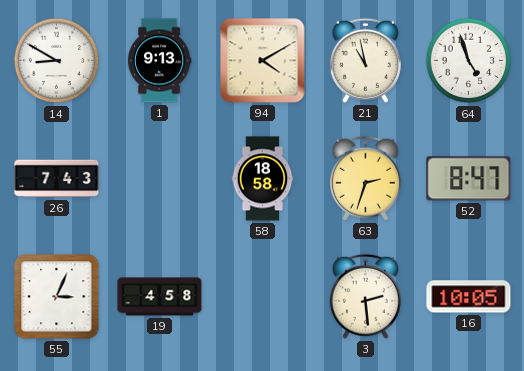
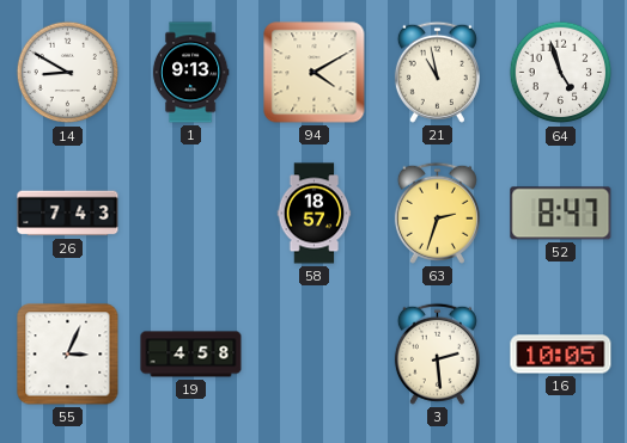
58: 18:58 -> 18:57
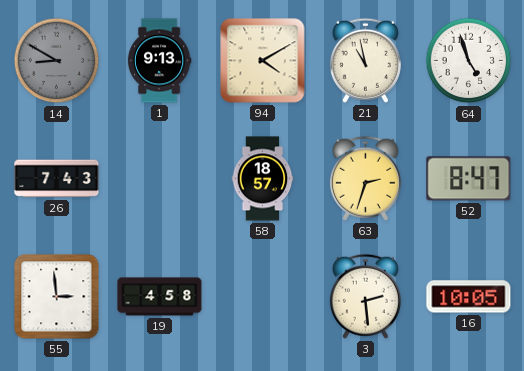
14 dial: white -> grey
55: 3:04 -> 2:59
